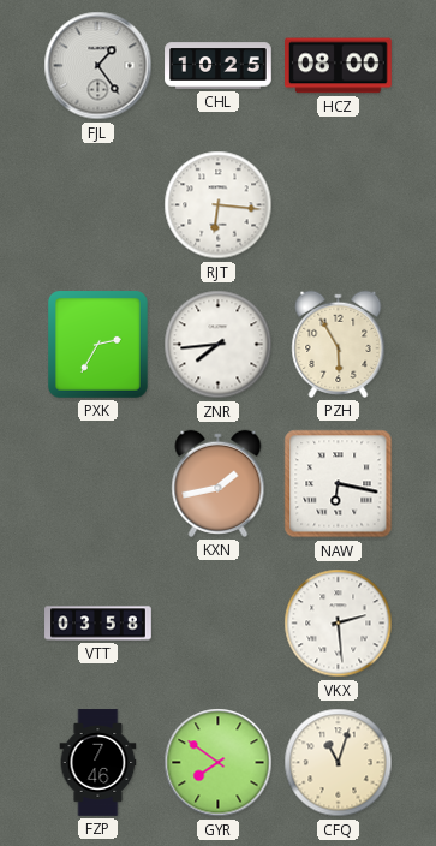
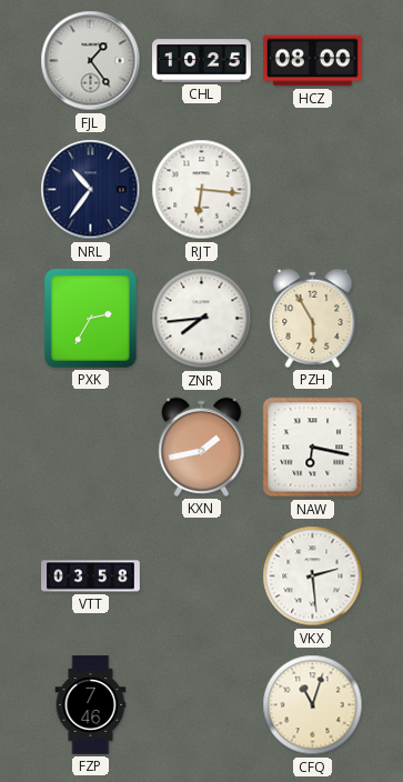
NRL: none -> 10:36
GYR: 7:51 -> none
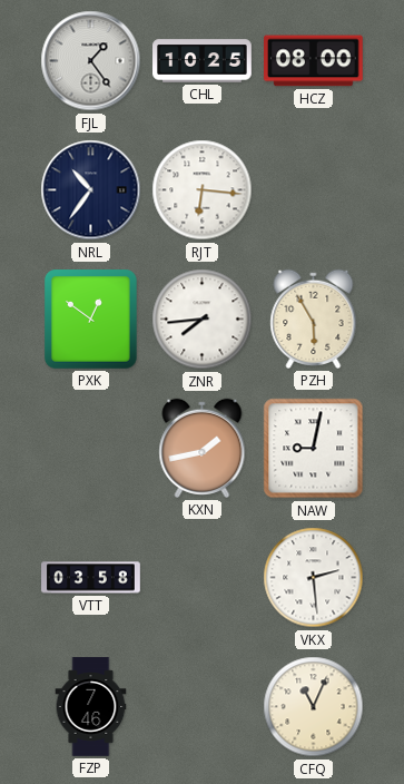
PXK: 2:35 -> 12:51
NAW: 6:17 -> 9:02
CFQ: 11:03 -> 11:04
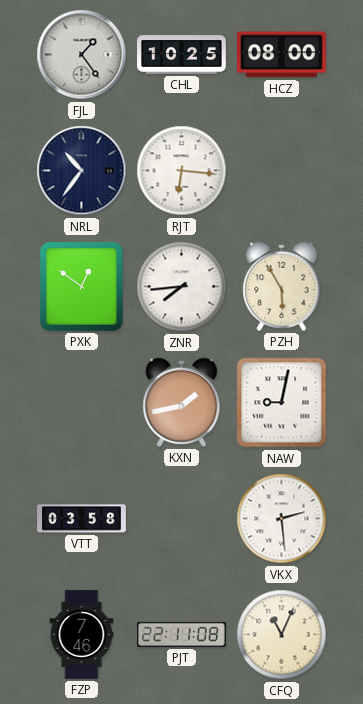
PJT: none -> 22:11
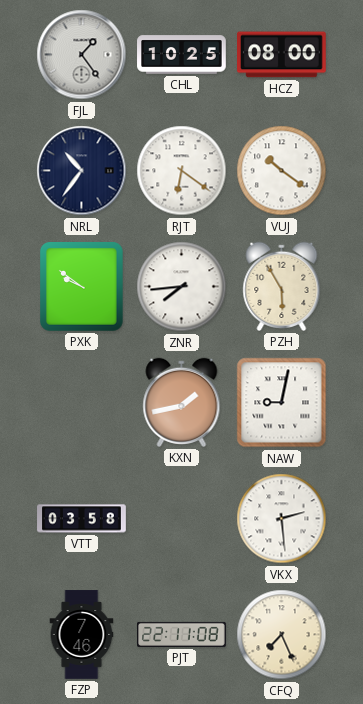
RJT: 6:16 -> 6:21
VUJ: none -> 10:21
PXK: 12:51 -> 9:51
CFQ: 11:04 -> 7:26
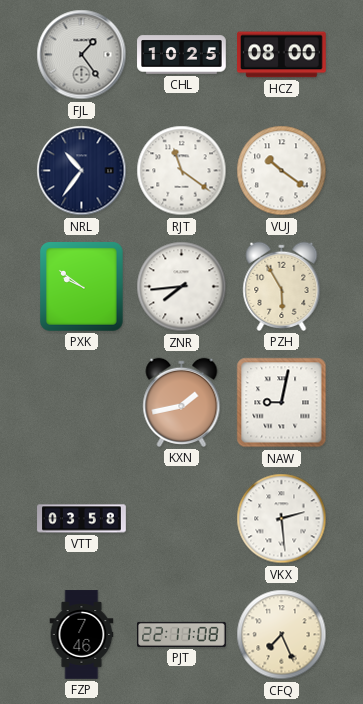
RJT: 6:21 -> 11:21
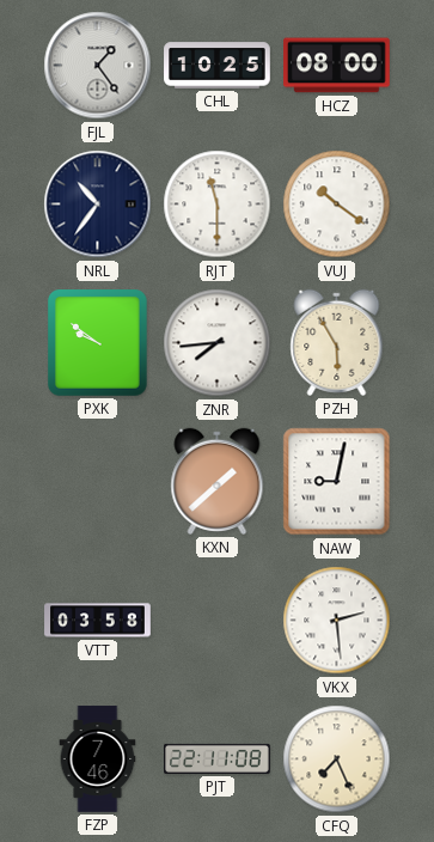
RJT: 11:21 -> 11:30
KXN: 1:43 -> 1:38
